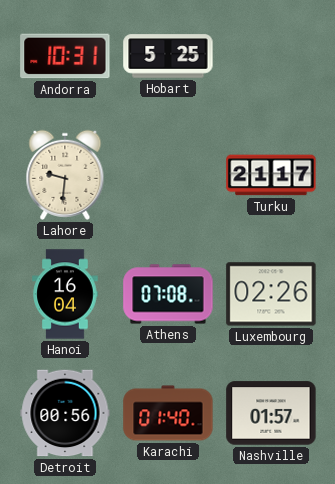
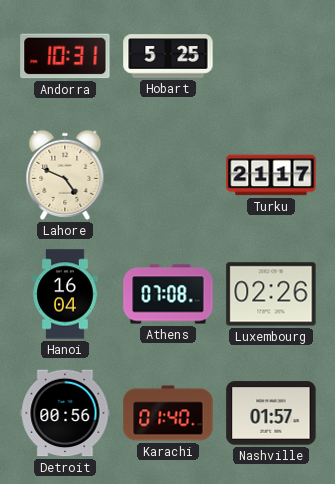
Lahore: 9:31 -> 4:49
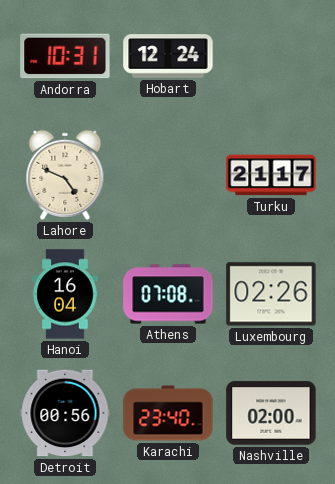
Hobart: 5:25 -> 12:24
Karachi: 01:40 -> 23:40
Nashville: 01:57 -> 02:00
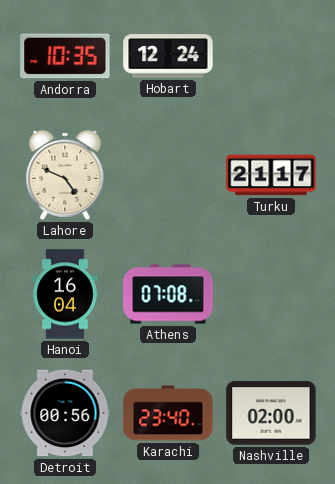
Andorra: 10:31 -> 10:35
Luxembourg: 02:26 -> none
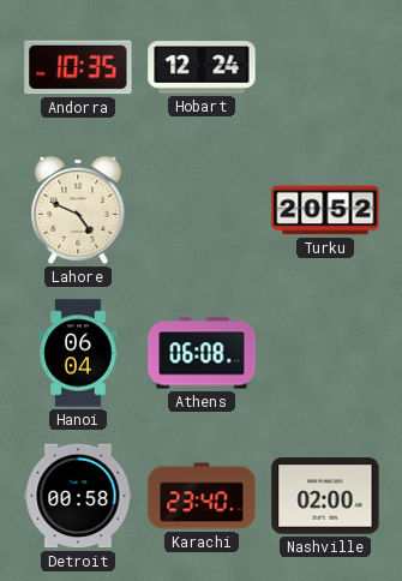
Turku: 21:17 -> 20:52
Hanoi: 16:04 -> 06:04
Athens: 07:08 -> 06:08
Detroit: 00:56 -> 00:58
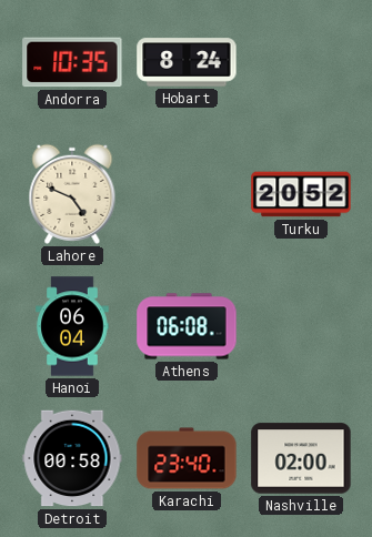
Hobart: 12:24 -> 8:24
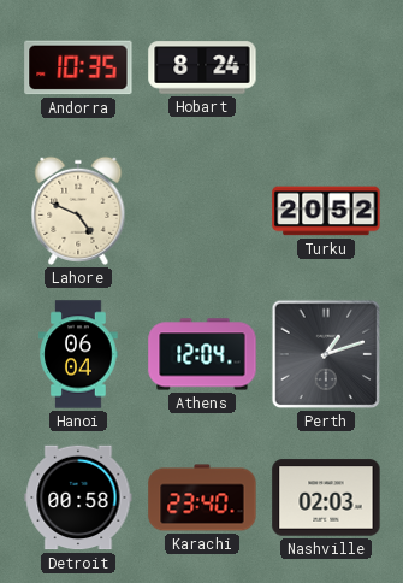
Athens: 06:08 -> 12:04
Perth: none -> 1:12
Nashville: 02:00 -> 02:03
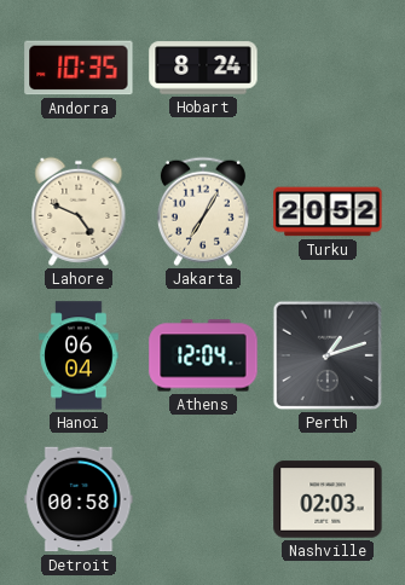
Jakarta: none -> 7:05
Karachi: 23:40 -> none
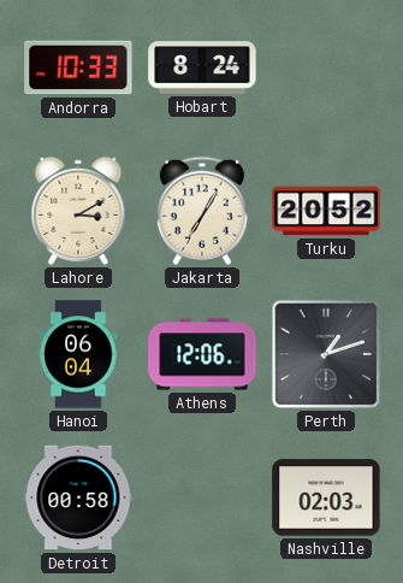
Andorra: 10:35 -> 10:33
Lahore: 4:49 -> 3:10
Athens: 12:04 -> 12:06
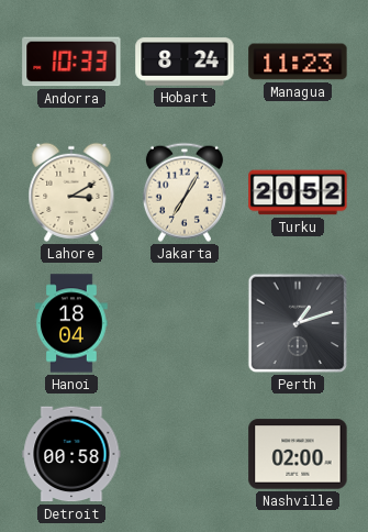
Managua: none -> 11:23
Hanoi: 06:04 -> 18:04
Athens: 12:06 -> none
Nashville: 02:03 -> 02:00
